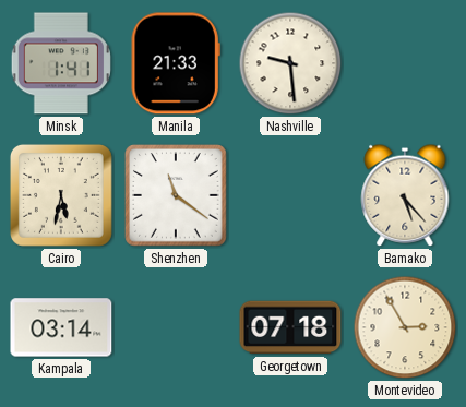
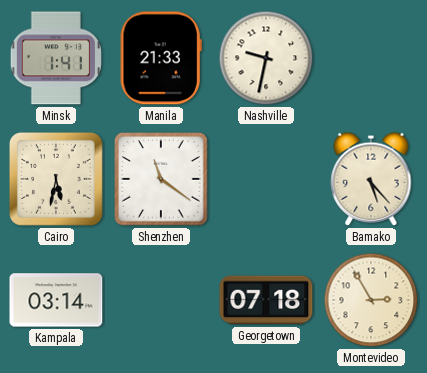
Nashville: 9:29 -> 9:32
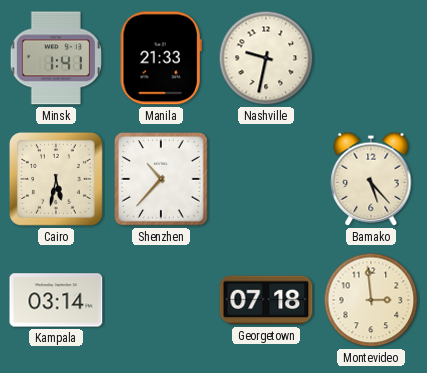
Shenzhen: 11:21 -> 10:37
Montevideo: 2:55 -> 2:59
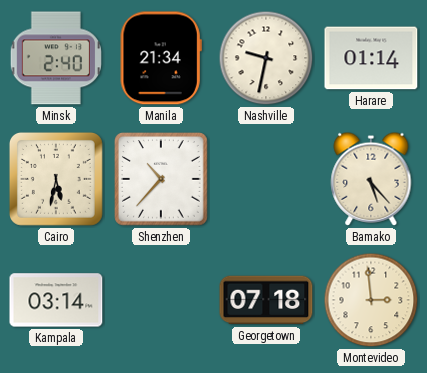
Minsk: 1:41 -> 2:40
Manila: 21:33 -> 21:34
Harare: none -> 01:14
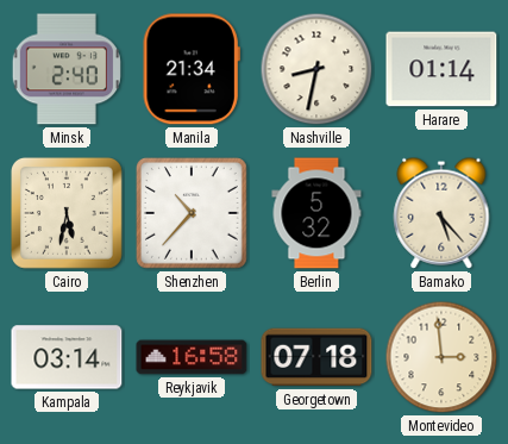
Nashville: 9:32 -> 8:32
Berlin: none -> 5:32
Reykjavik: none -> 16:58
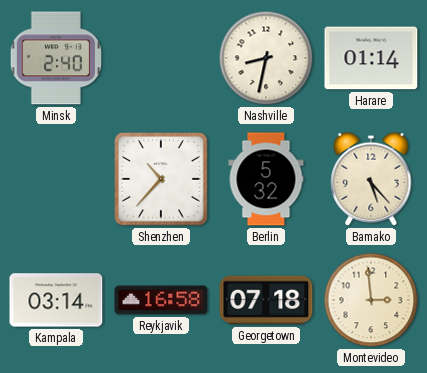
Manila: 21:34 -> none
Cairo: 5:32 -> none
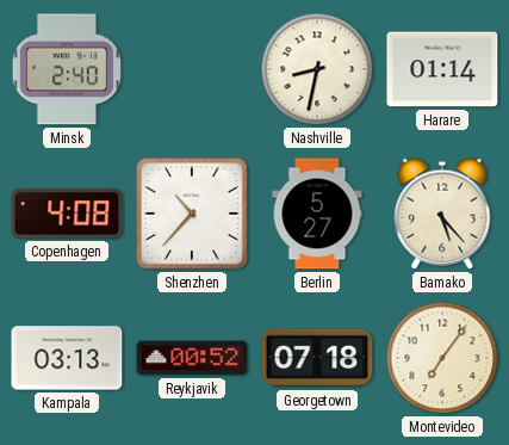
Copenhagen: none -> 4:08
Berlin: 5:32 -> 5:27
Kampala: 03:14 -> 03:13
Reykjavik: 16:58 -> 00:52
Montevideo: 2:59 -> 7:06
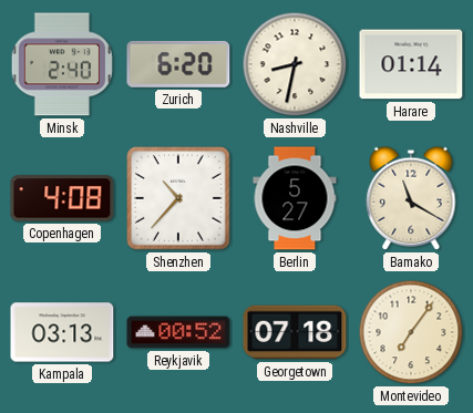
Zurich: none -> 6:20
Bamako: 5:23 -> 11:20
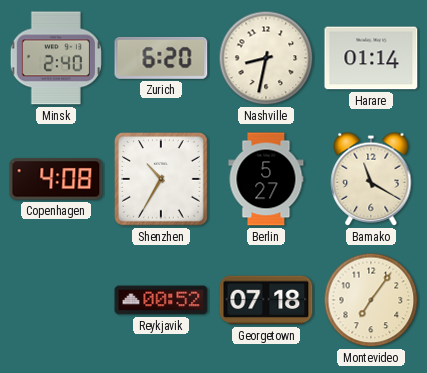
Shenzhen: 10:37 -> 10:35
Kampala: 03:13 -> none
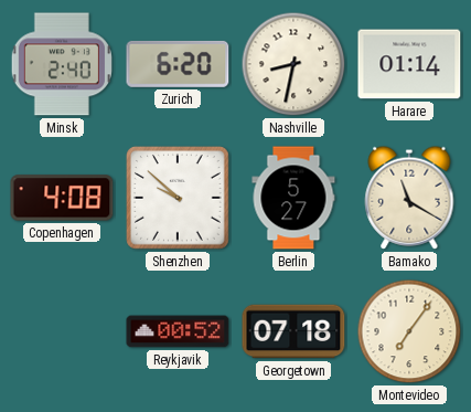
Shenzhen: 10:35 -> 9:52
